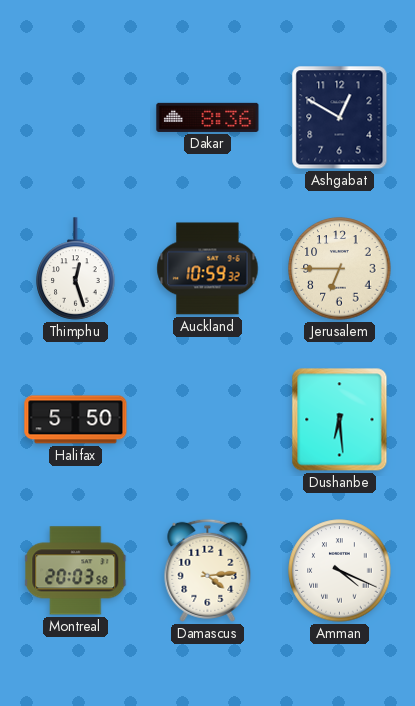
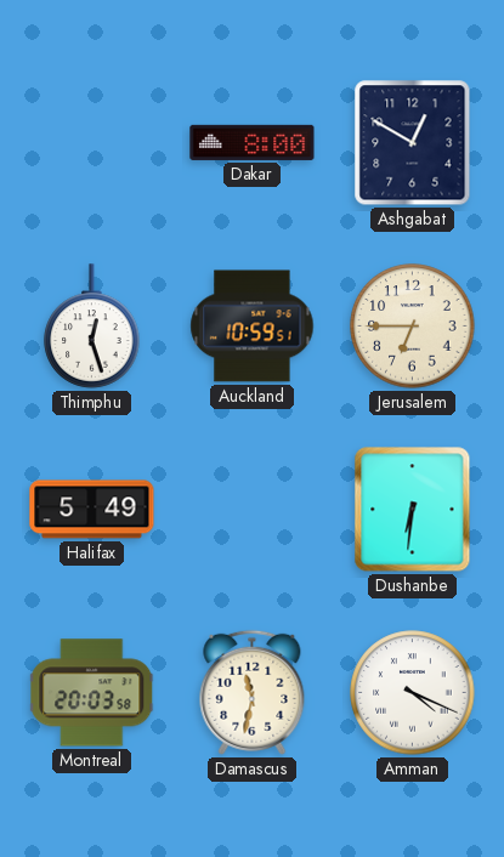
Dakar: 8:36 -> 8:00
Auckland: 10:59:32 -> 10:59:51
Halifax: 5:50 -> 5:49
Dushanbe: 6:29 -> 6:31
Damascus: 4:14 -> 11:32
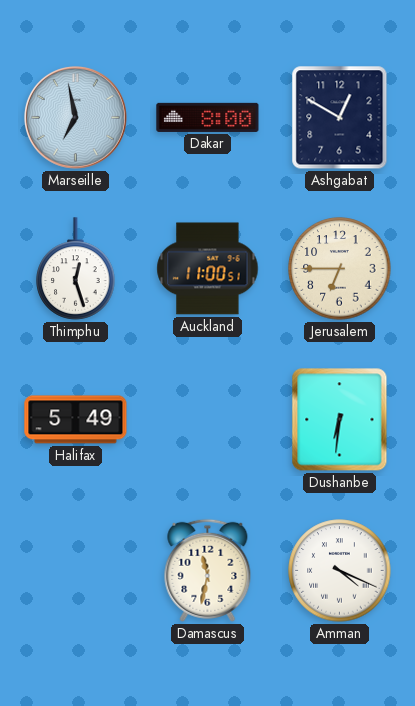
Marseille: none -> 6:58
Auckland: 10:59 -> 11:00
Montreal: 20:03 -> none
